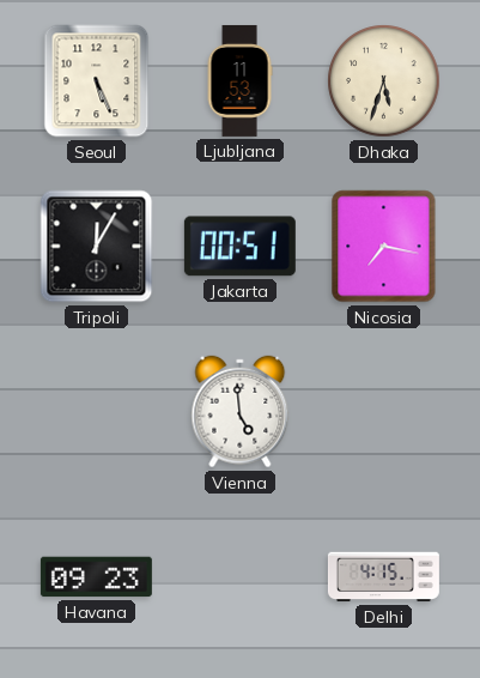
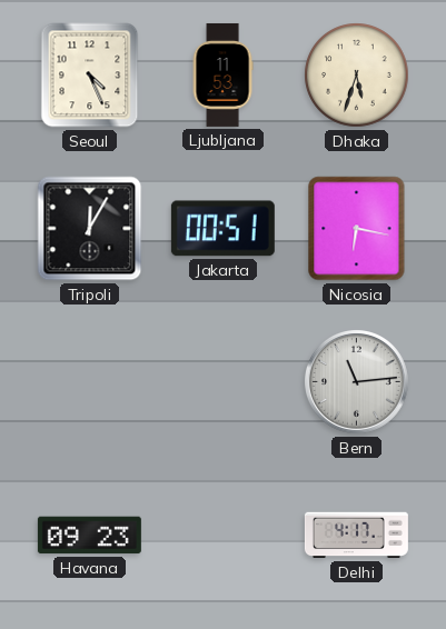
Seoul: 5:26 -> 4:26
Nicosia: 7:17 -> 6:17
Vienna: 4:59 -> none
Bern: none -> 11:14
Delhi: 4:15 -> 4:17
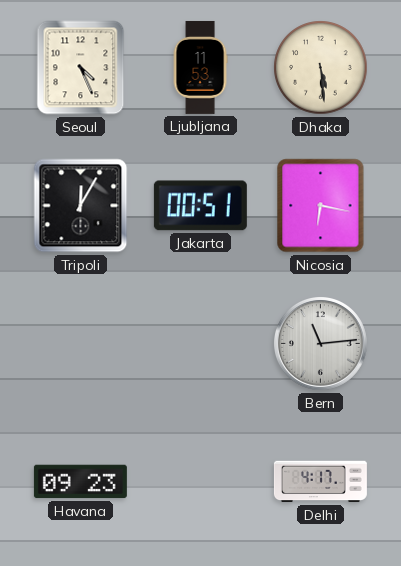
Dhaka: 5:33 -> 5:29
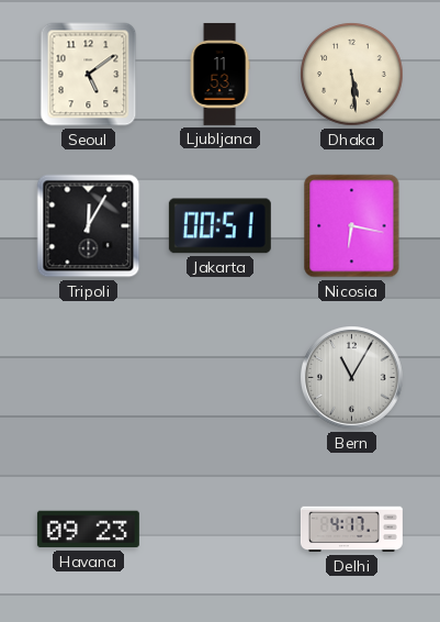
Seoul: 4:26 -> 5:09
Bern: 11:14 -> 11:05
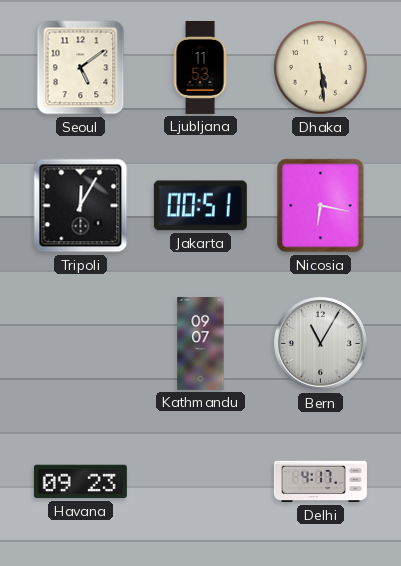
Kathmandu: none -> 09:07
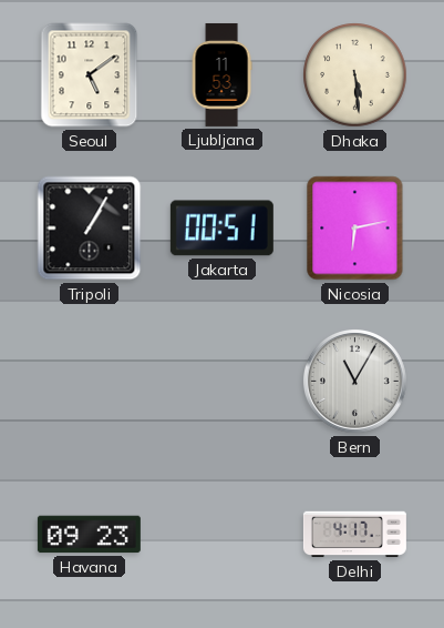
Tripoli: 12:05 -> 1:05
Nicosia: 6:17 -> 6:13
Kathmandu: 09:07 -> none
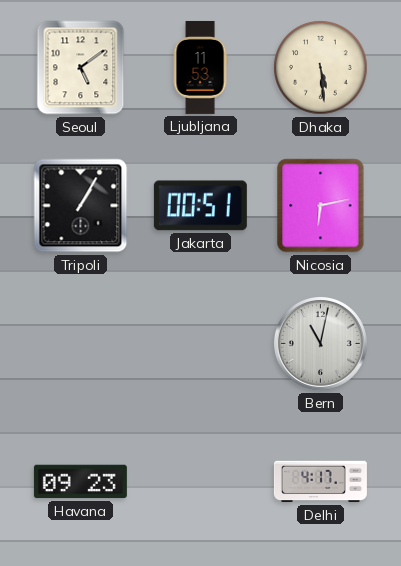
Bern: 11:05 -> 11:02
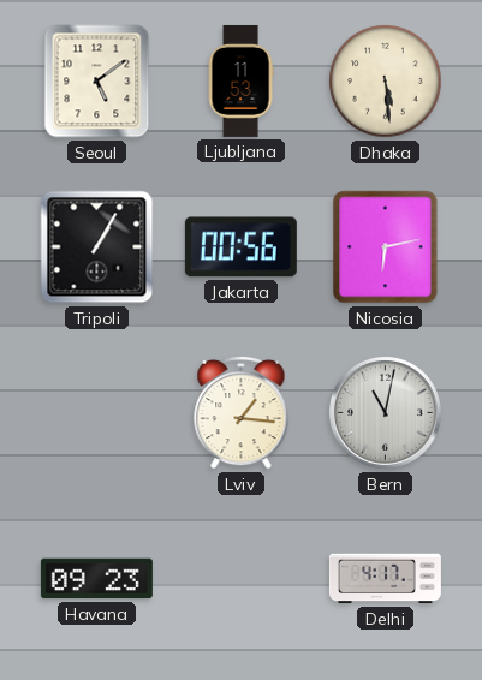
Jakarta: 00:51 -> 00:56
Lviv: none -> 1:16
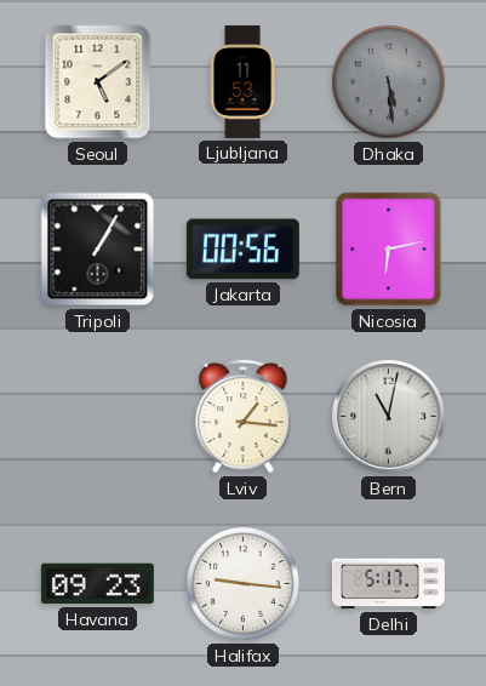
Dhaka dial: cream -> grey
Halifax: none -> 9:16
Delhi: 4:17 -> 5:17
